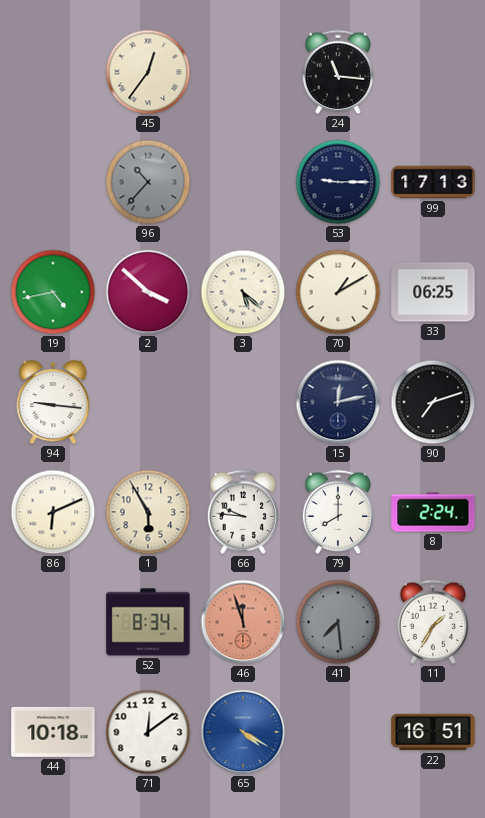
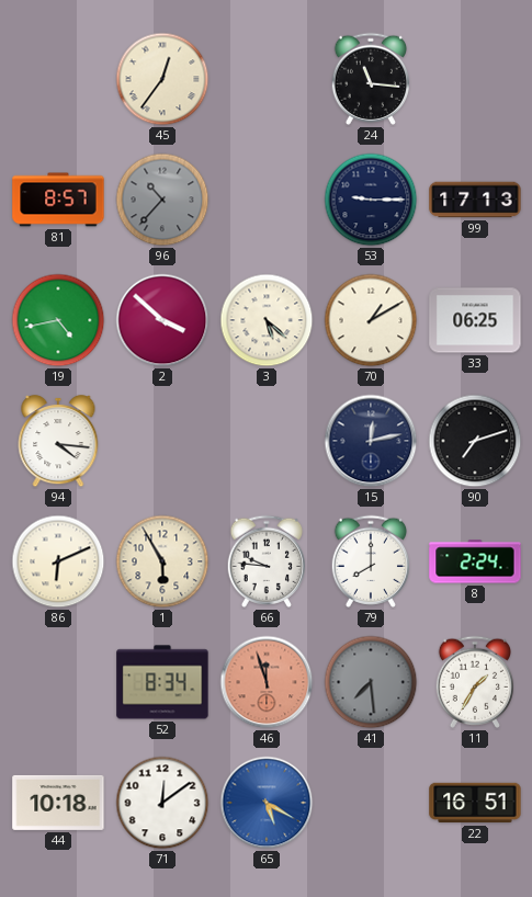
81: none -> 8:57
94: 9:16 -> 4:16
65: 4:20 -> 5:20
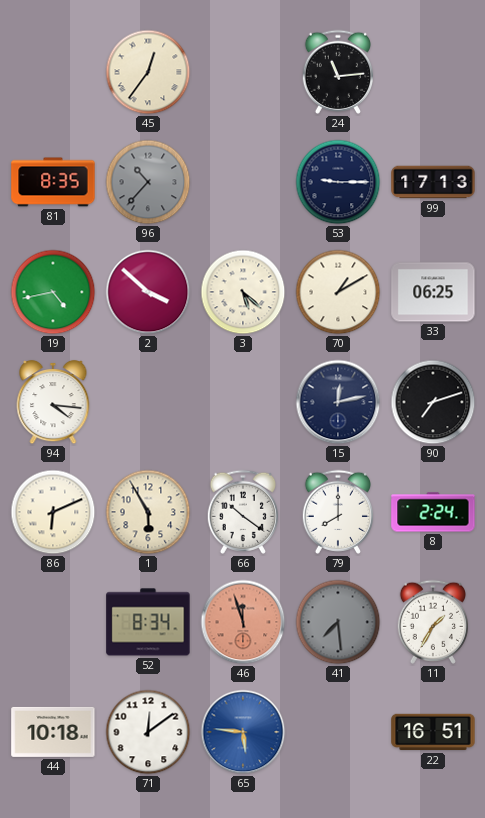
24: 11:16 -> 11:14
81: 8:57 -> 8:35
66: 9:46 -> 10:21
65: 5:20 -> 5:46
